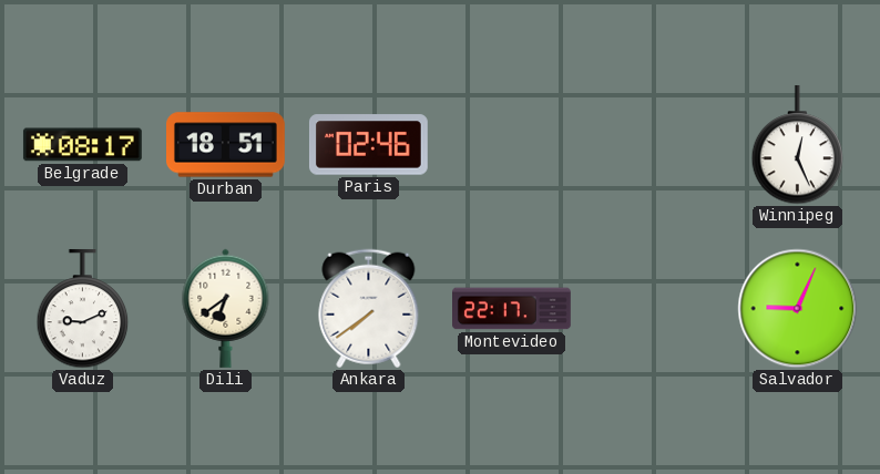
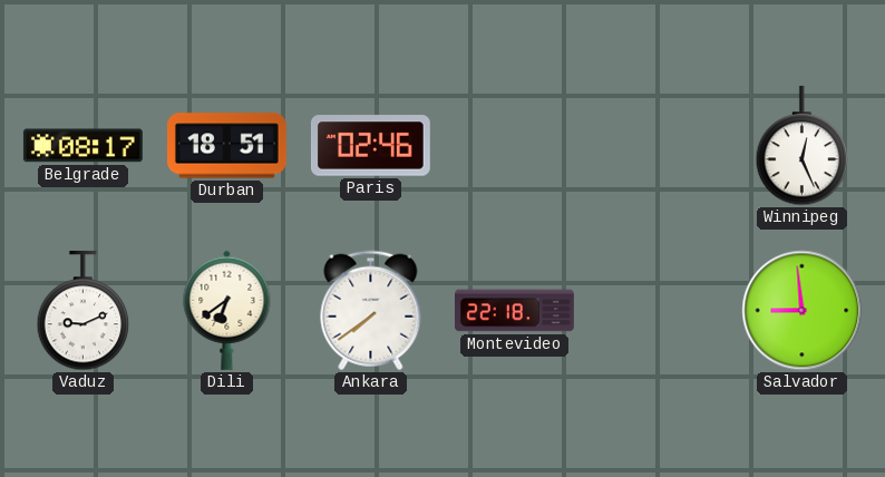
Montevideo: 22:17 -> 22:18
Salvador: 9:04 -> 8:59
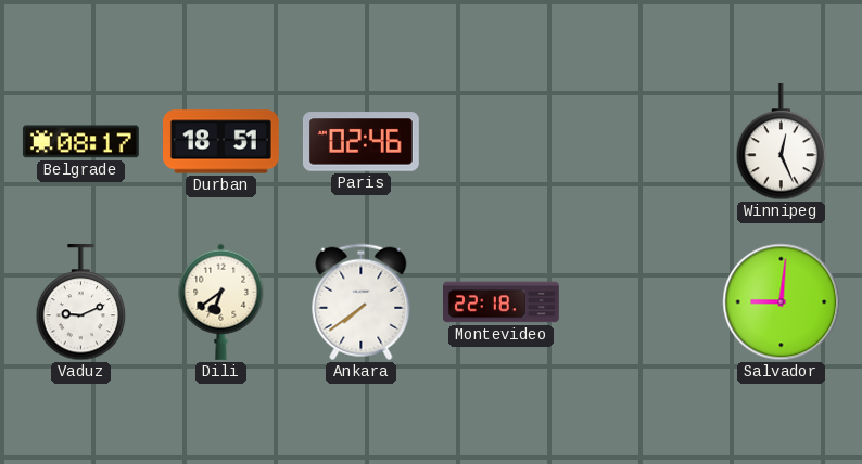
Salvador: 8:59 -> 9:01
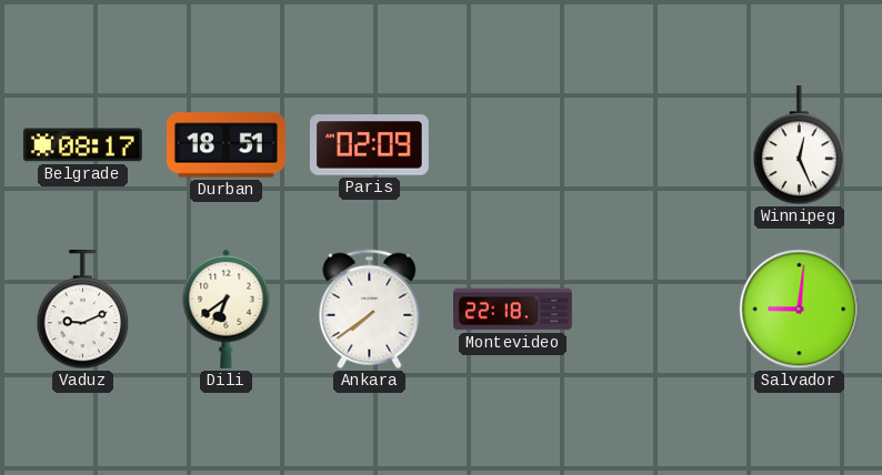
Paris: 02:46 -> 02:09
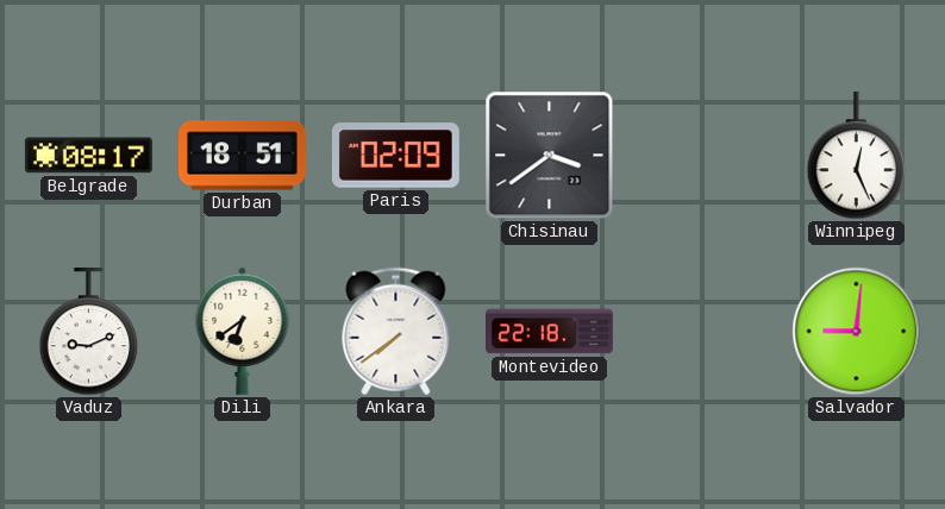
Chisinau: none -> 3:39
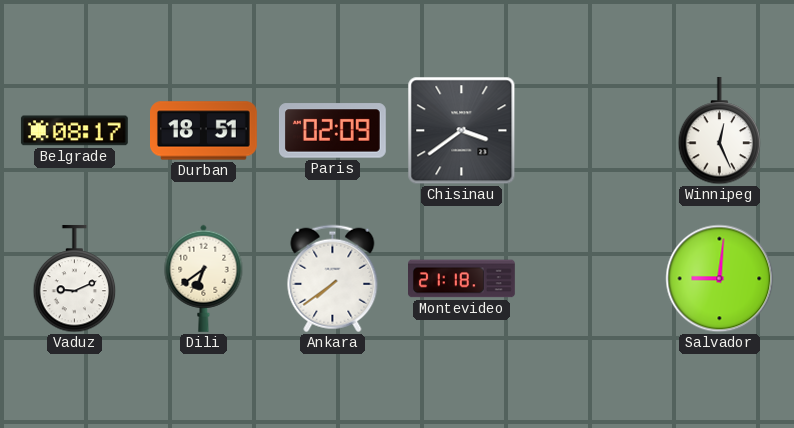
Montevideo: 22:18 -> 21:18
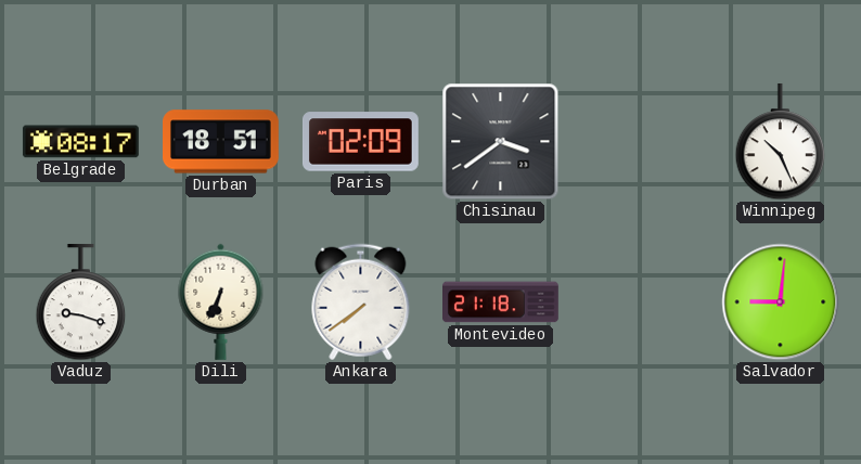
Winnipeg: 12:26 -> 10:26
Vaduz: 9:11 -> 9:18
Dili: 6:39 -> 6:34
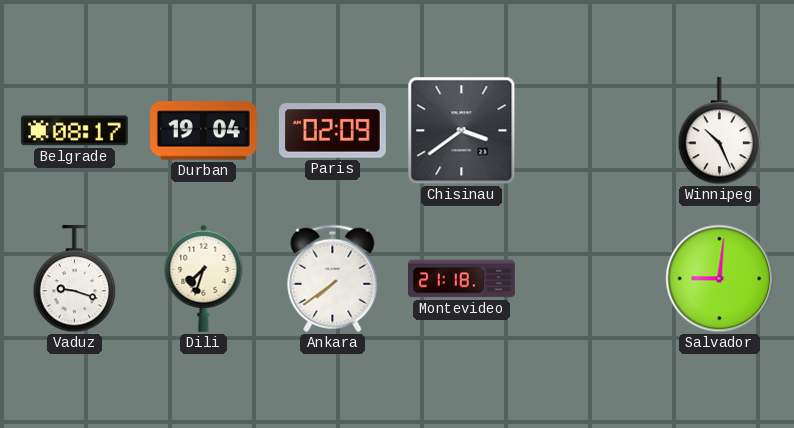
Durban: 18:51 -> 19:04
Dili: 6:34 -> 7:33
